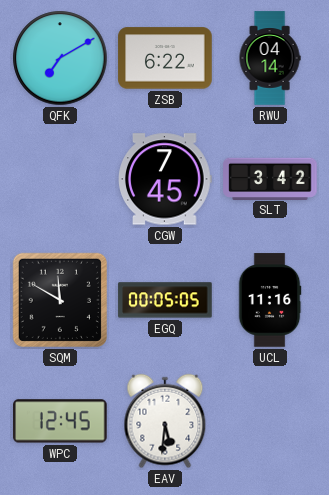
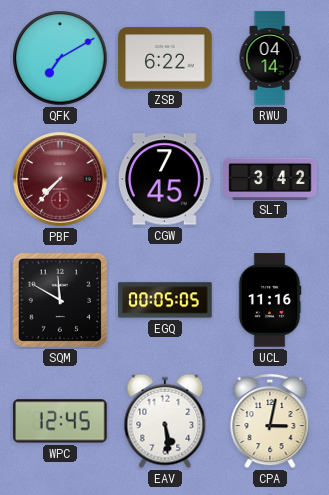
PBF: none -> 7:37
EAV: 5:31 -> 5:29
CPA: none -> 3:02
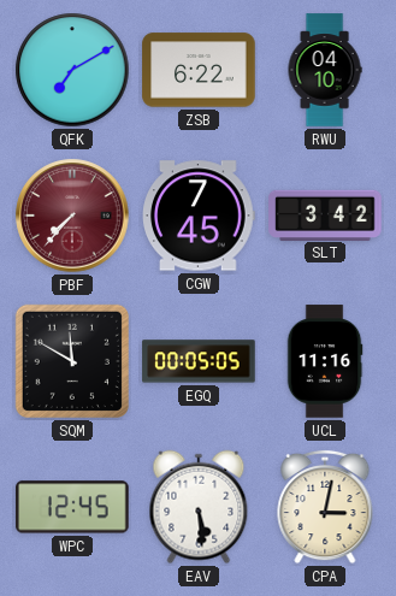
RWU: 04:14 -> 04:10
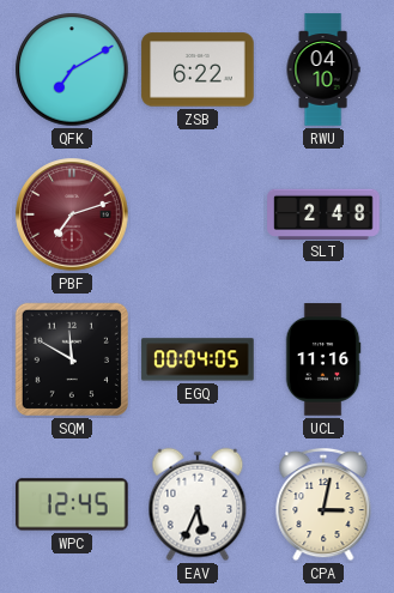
PBF: 7:37 -> 7:12
CGW: 7:45 -> none
SLT: 3:42 -> 2:48
EGQ: 00:05 -> 00:04
EAV: 5:29 -> 5:34
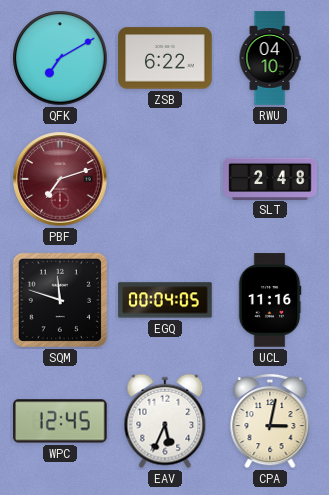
SQM: 11:50 -> 11:48
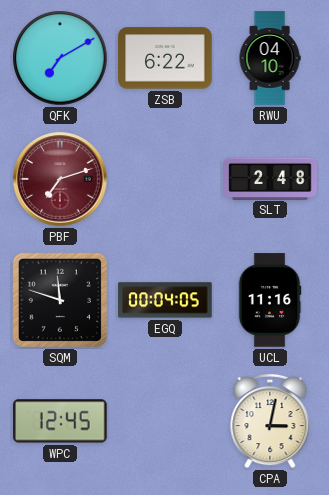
EAV: 5:34 -> none
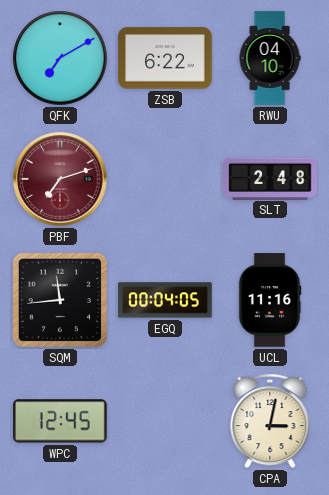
SQM: 11:48 -> 11:44
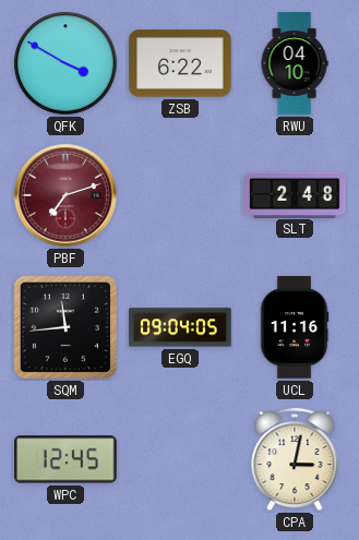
QFK: 7:10 -> 3:50
EGQ: 00:04 -> 09:04
